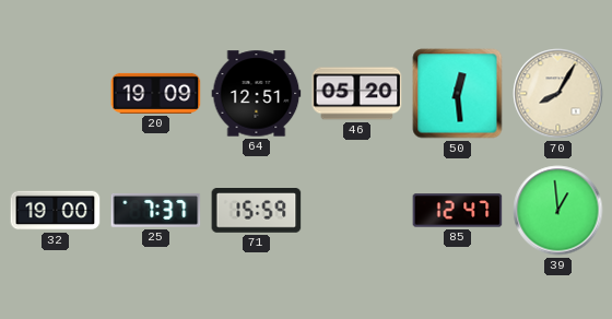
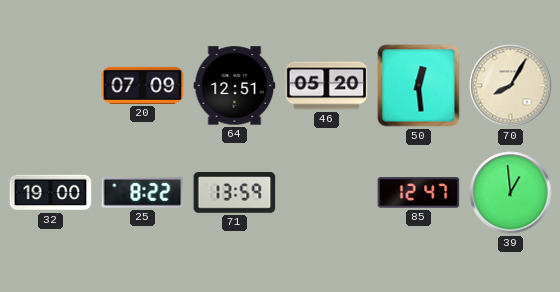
20: 19:09 -> 07:09
25: 7:37 -> 8:22
71: 15:59 -> 13:59
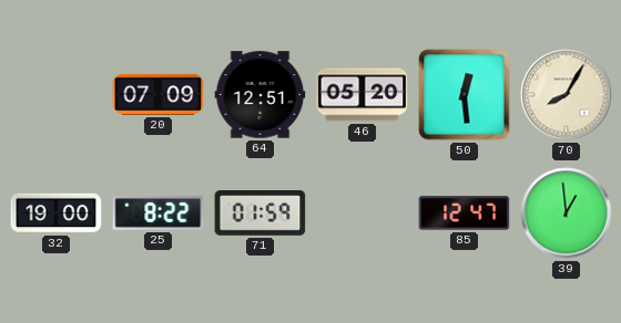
71: 13:59 -> 01:59
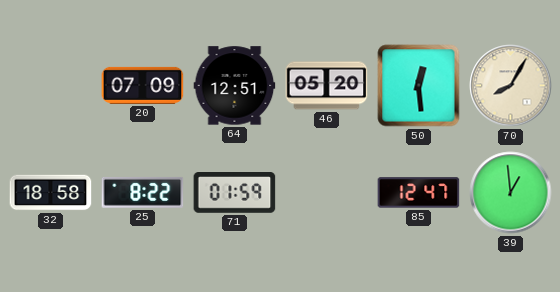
32: 19:00 -> 18:58
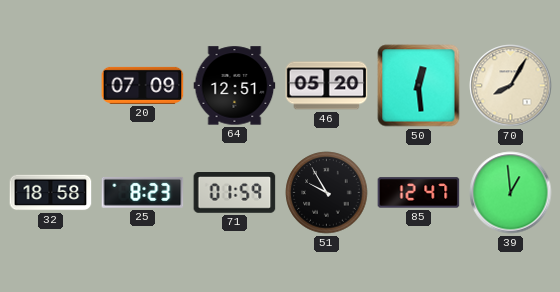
25: 8:22 -> 8:23
51: none -> 9:55
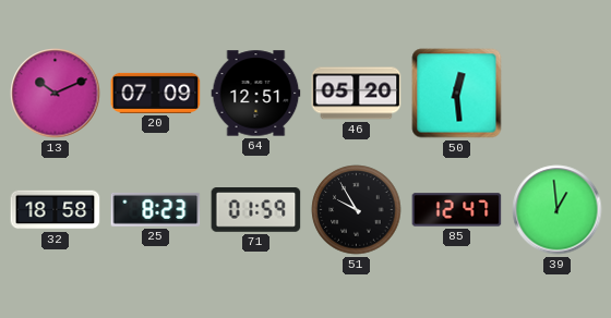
13: none -> 10:11
70: 8:05 -> none
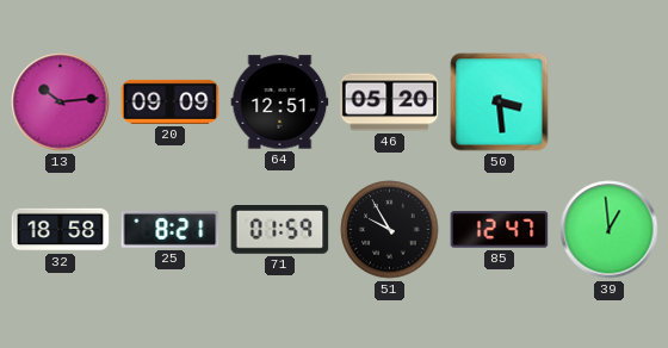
13: 10:11 -> 10:14
20: 07:09 -> 09:09
50: 12:29 -> 3:29
25: 8:23 -> 8:21
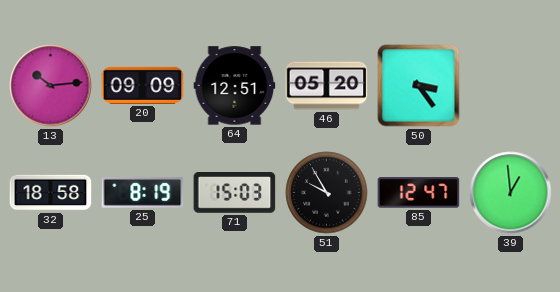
50: 3:29 -> 3:24
25: 8:21 -> 8:19
71: 01:59 -> 15:03
